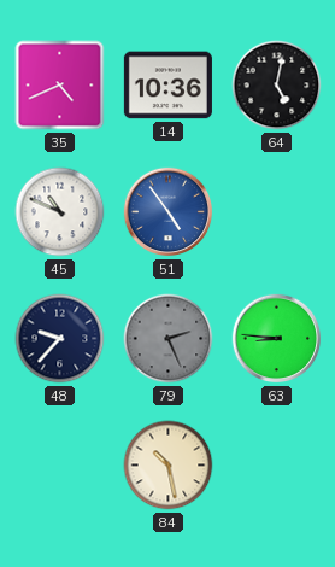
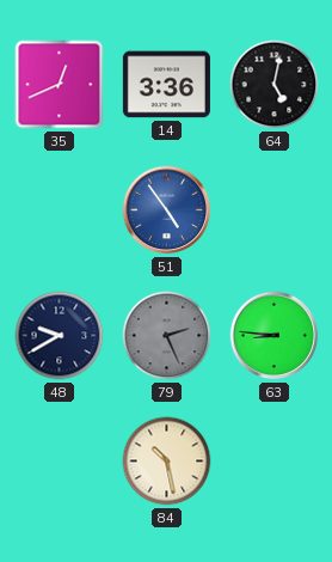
35: 4:41 -> 12:41
14: 10:36 -> 3:36
45: 10:49 -> none
48: 9:37 -> 9:40
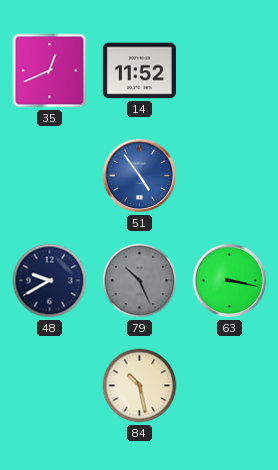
14: 3:36 -> 11:52
64: 5:02 -> none
79: 2:26 -> 10:26
63: 8:46 -> 3:17
